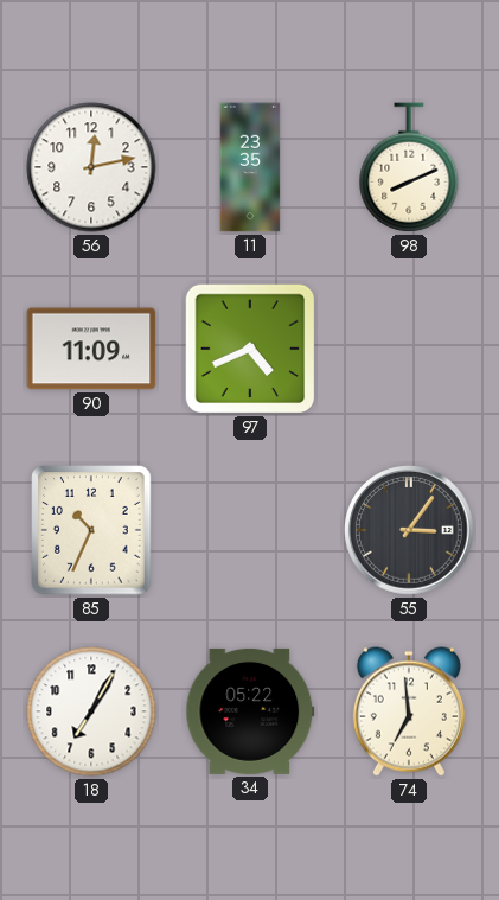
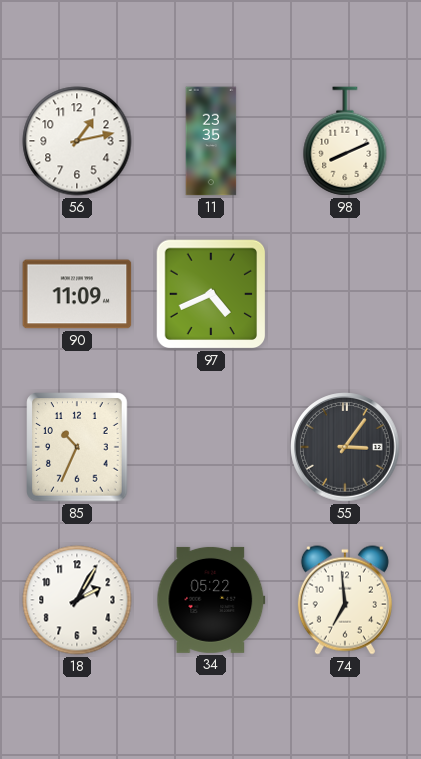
56: 12:13 -> 1:13
18: 7:05 -> 2:05
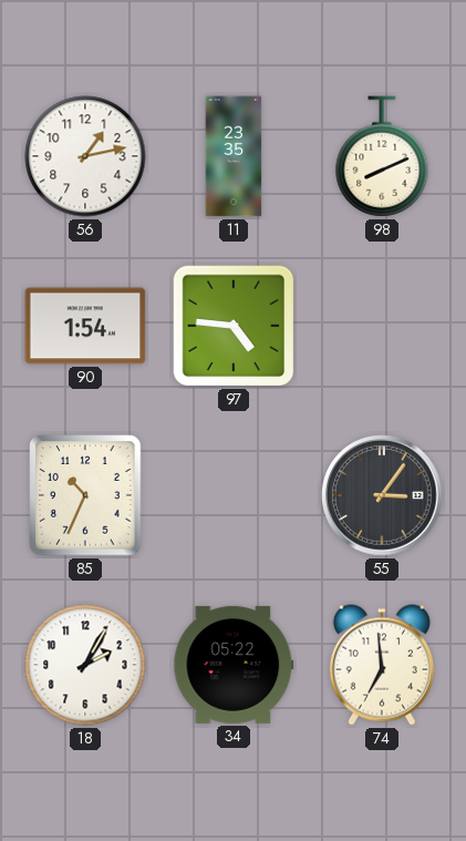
90: 11:09 -> 1:54
97: 4:41 -> 4:46
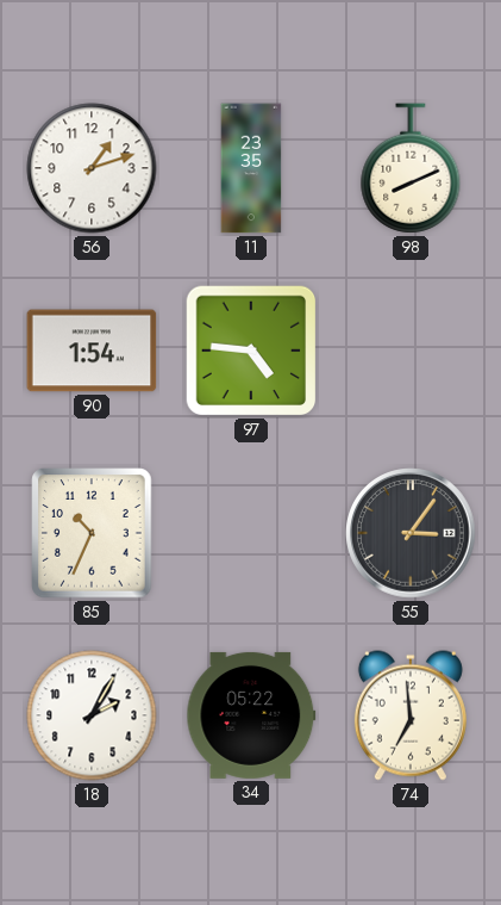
56: 1:13 -> 1:12
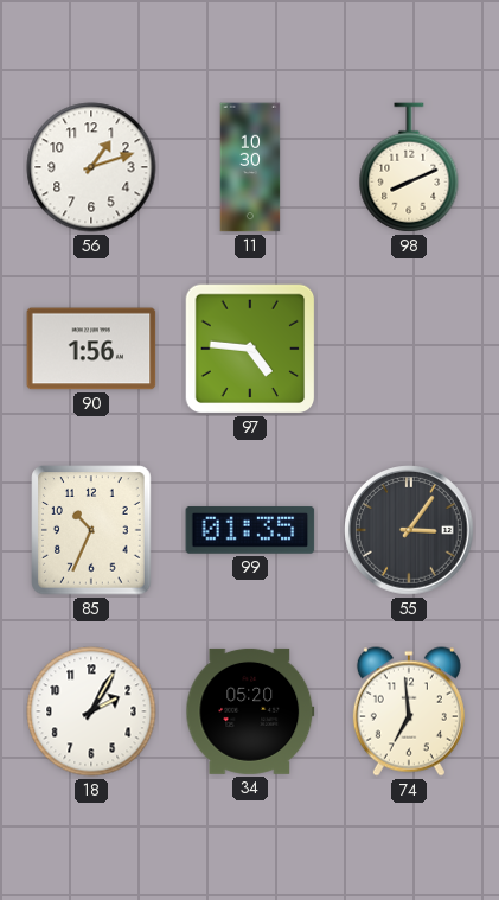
11: 23:35 -> 10:30
90: 1:54 -> 1:56
99: none -> 01:35
34: 05:22 -> 05:20
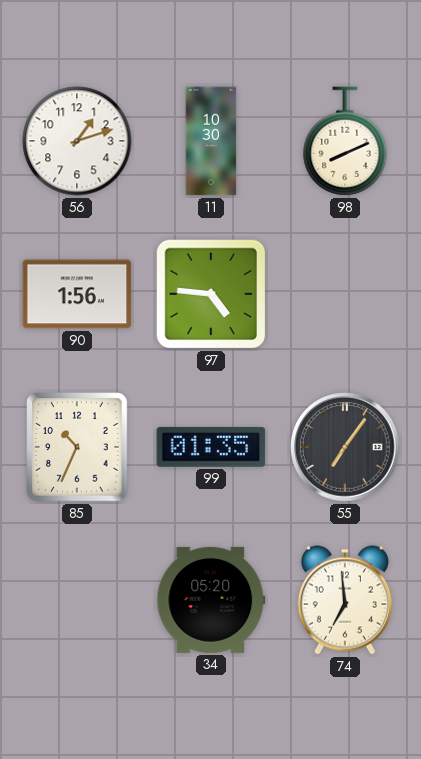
55: 3:06 -> 7:06
18: 2:05 -> none
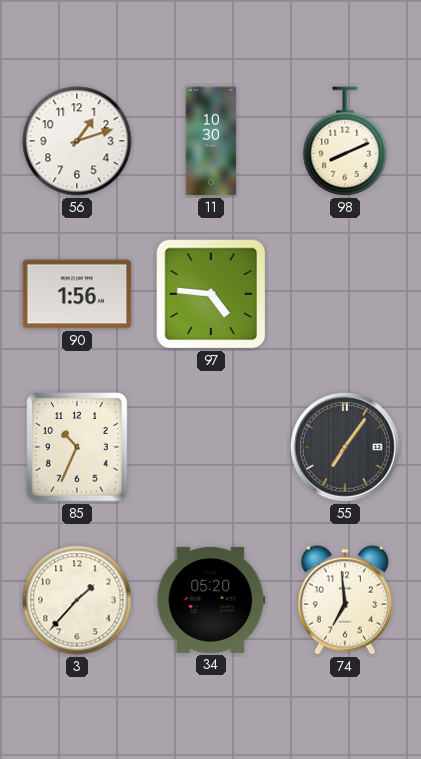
99: 01:35 -> none
3: none -> 1:37
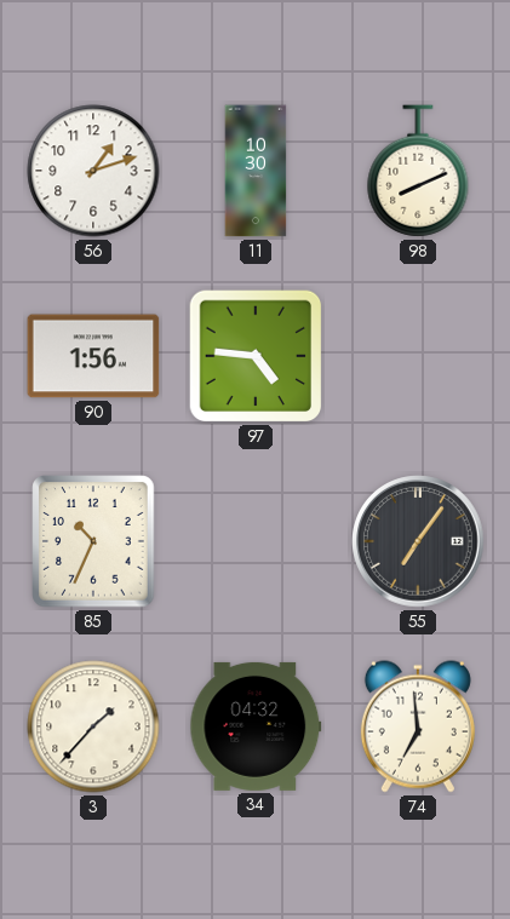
34: 05:20 -> 04:32
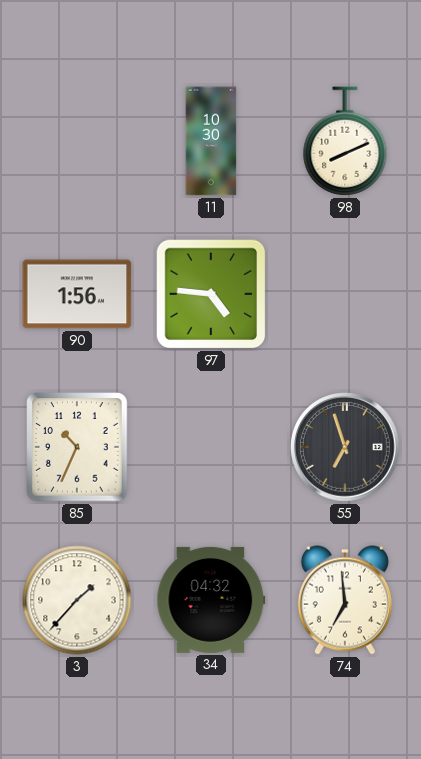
56: 1:12 -> none
55: 7:06 -> 6:57
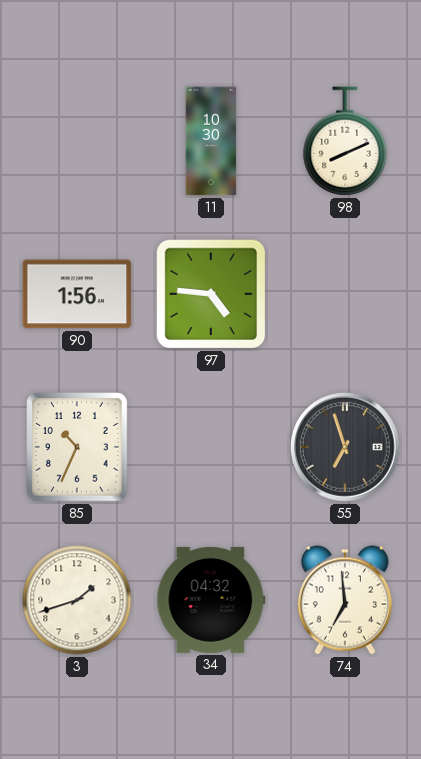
3: 1:37 -> 1:42
